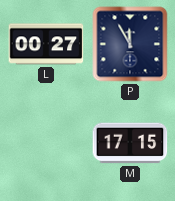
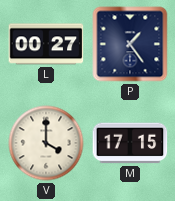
P: 11:55 -> 1:24
V: none -> 4:00
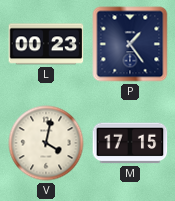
L: 00:27 -> 00:23
V: 4:00 -> 4:02
